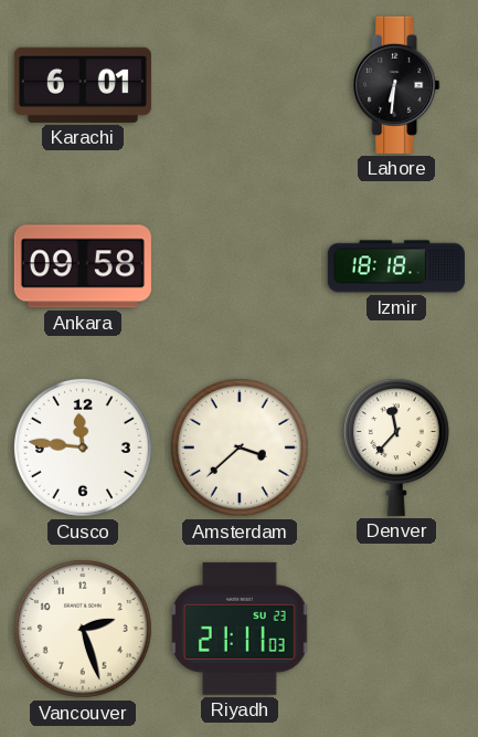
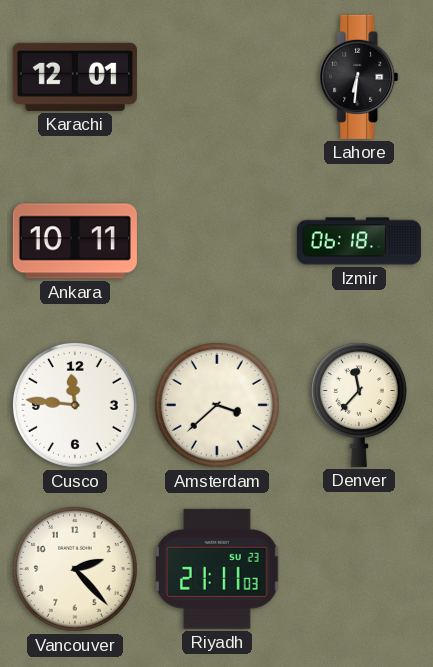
Karachi: 6:01 -> 12:01
Ankara: 09:58 -> 10:11
Izmir: 18:18 -> 06:18
Vancouver: 2:27 -> 2:23
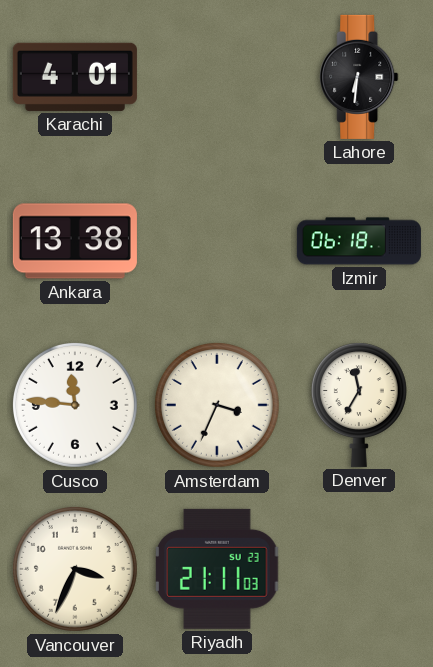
Karachi: 12:01 -> 4:01
Ankara: 10:11 -> 13:38
Amsterdam: 3:38 -> 3:34
Denver: 11:37 -> 11:35
Vancouver: 2:23 -> 3:34
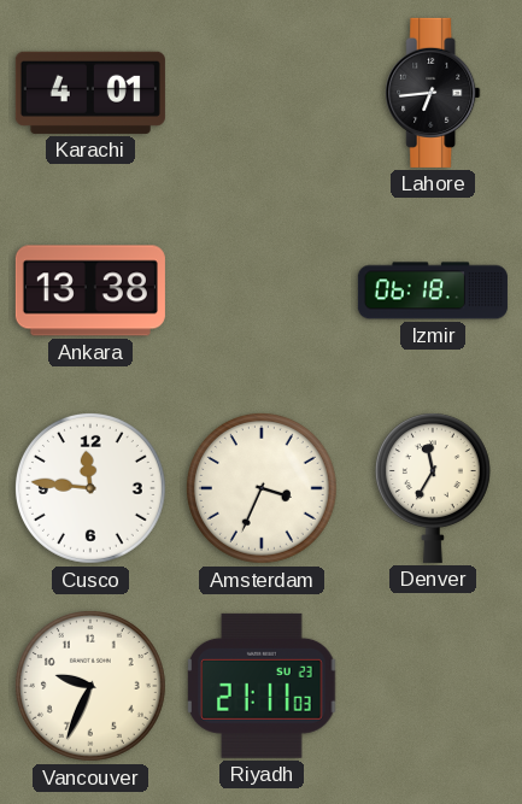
Lahore: 6:31 -> 6:44
Vancouver: 3:34 -> 9:34
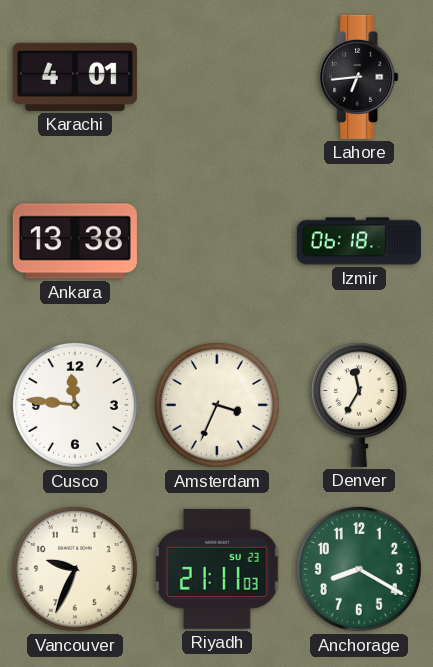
Anchorage: none -> 8:20
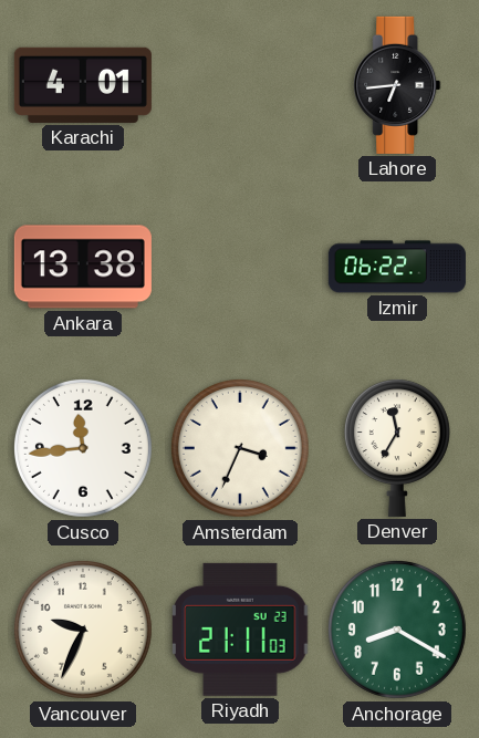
Izmir: 06:18 -> 06:22
Cusco: 11:46 -> 11:44
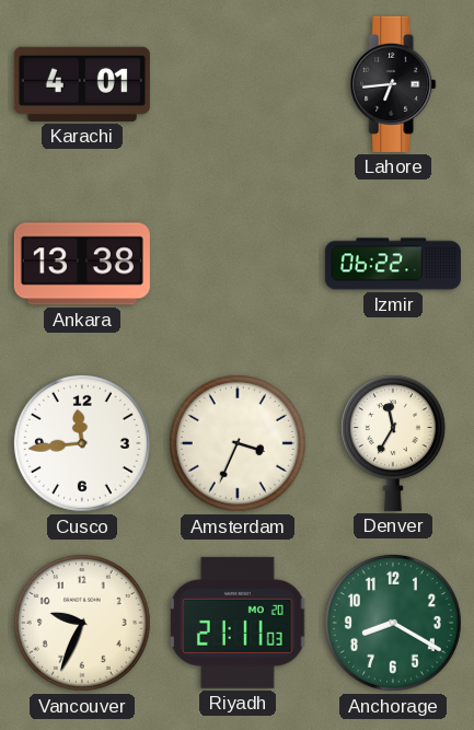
Riyadh date: SU 23 -> MO 20
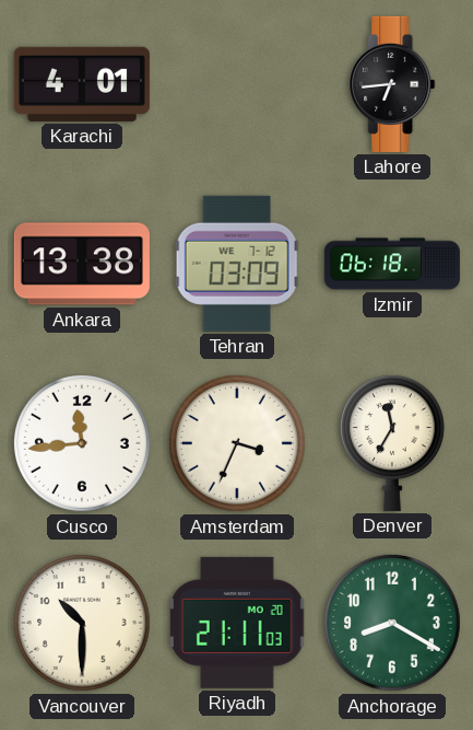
Tehran: none -> 03:09
Izmir: 06:22 -> 06:18
Vancouver: 9:34 -> 10:30
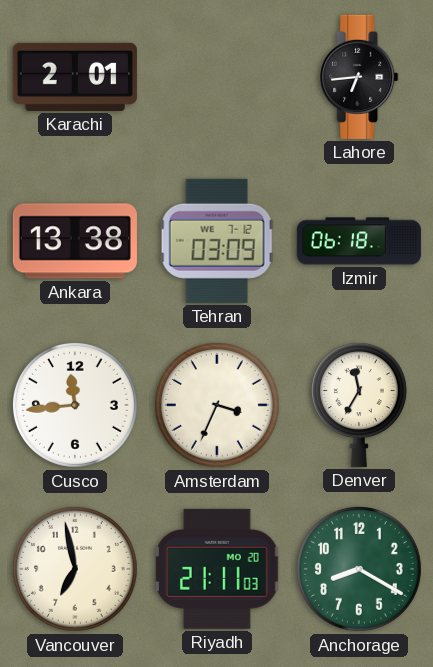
Karachi: 4:01 -> 2:01
Vancouver: 10:30 -> 6:58
